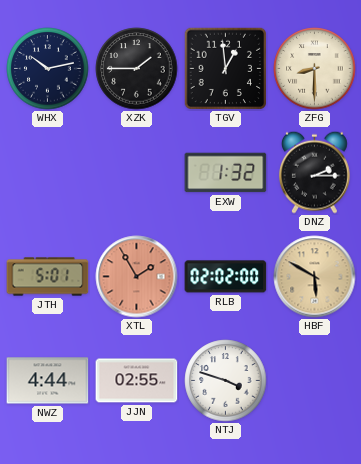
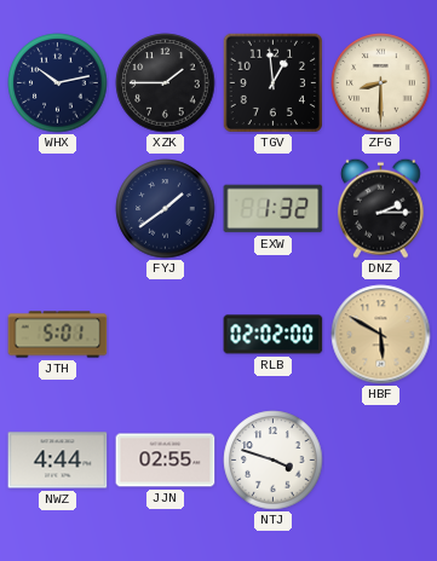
FYJ: none -> 1:39
XTL: 1:55 -> none
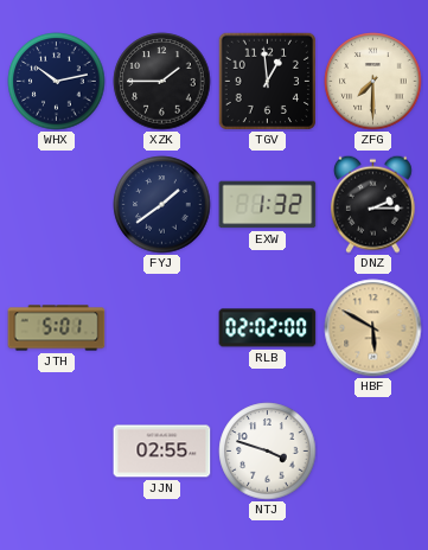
ZFG: 8:30 -> 7:30
NWZ: 4:44 -> none
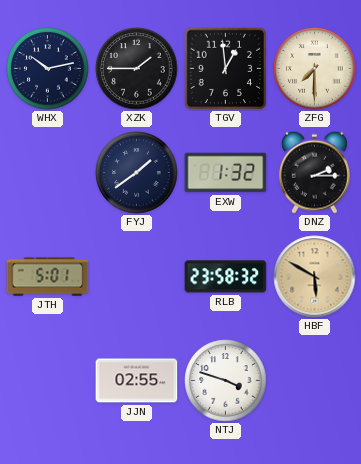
RLB: 02:02 -> 23:58
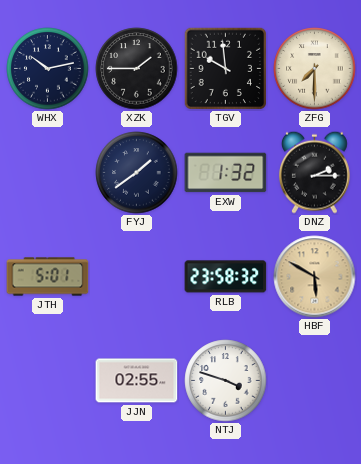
TGV: 12:59 -> 9:59
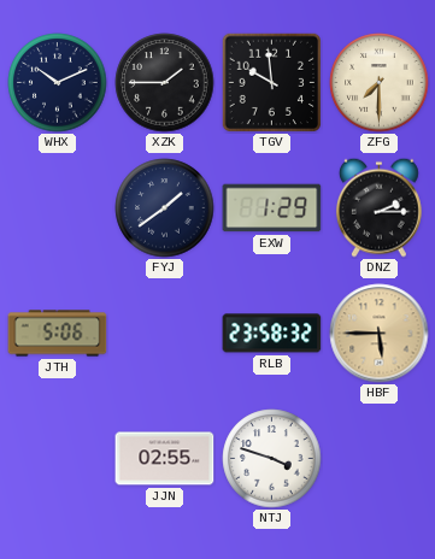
WHX: 10:13 -> 10:11
EXW: 1:32 -> 1:29
JTH: 5:01 -> 5:06
HBF: 5:50 -> 5:45
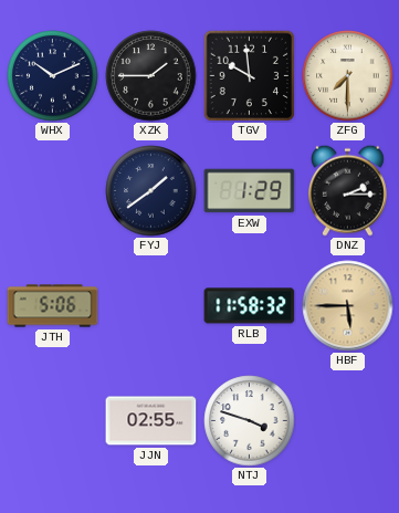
RLB: 23:58 -> 11:58
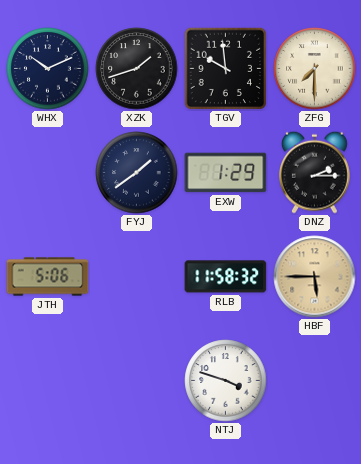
XZK: 1:45 -> 1:42
JJN: 02:55 -> none
